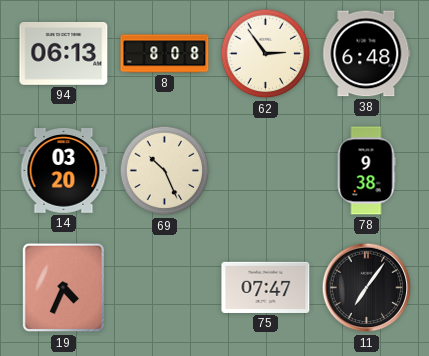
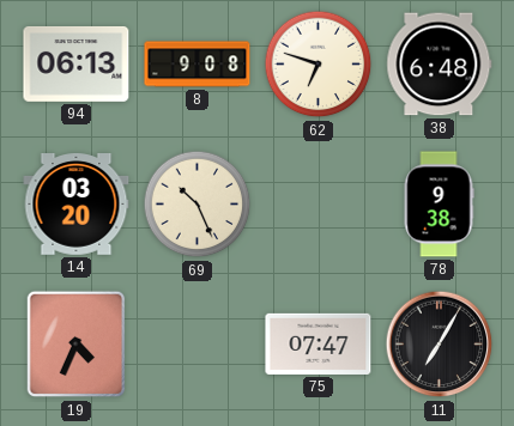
8: 8:08 -> 9:08
62: 2:54 -> 6:48
11: 7:06 -> 7:05
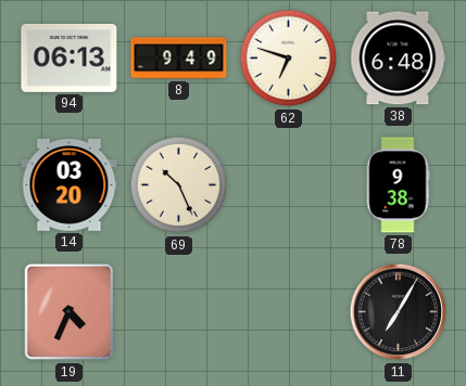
8: 9:08 -> 9:49
75: 07:47 -> none
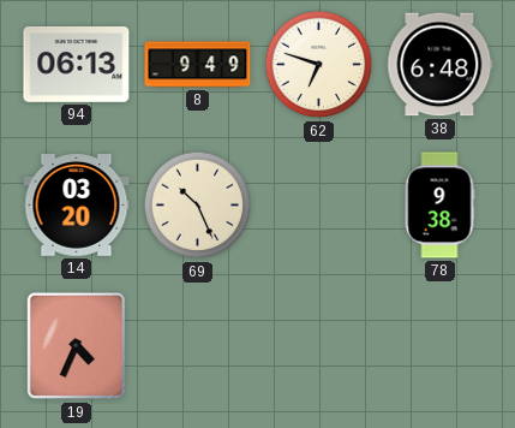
11: 7:05 -> none
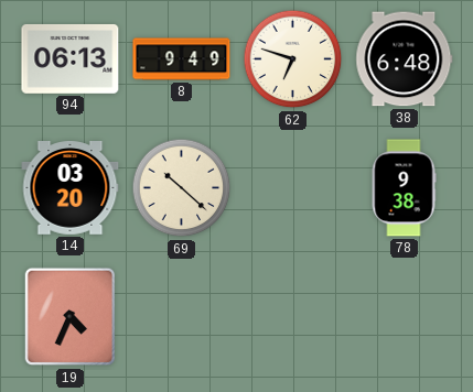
69: 10:26 -> 10:22
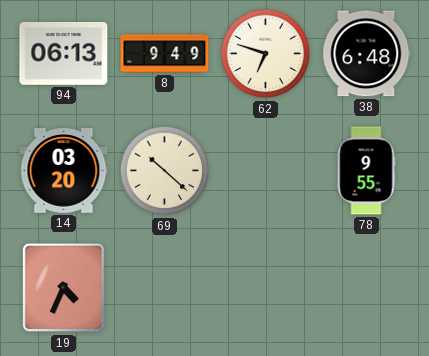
78: 9:38 -> 9:55
